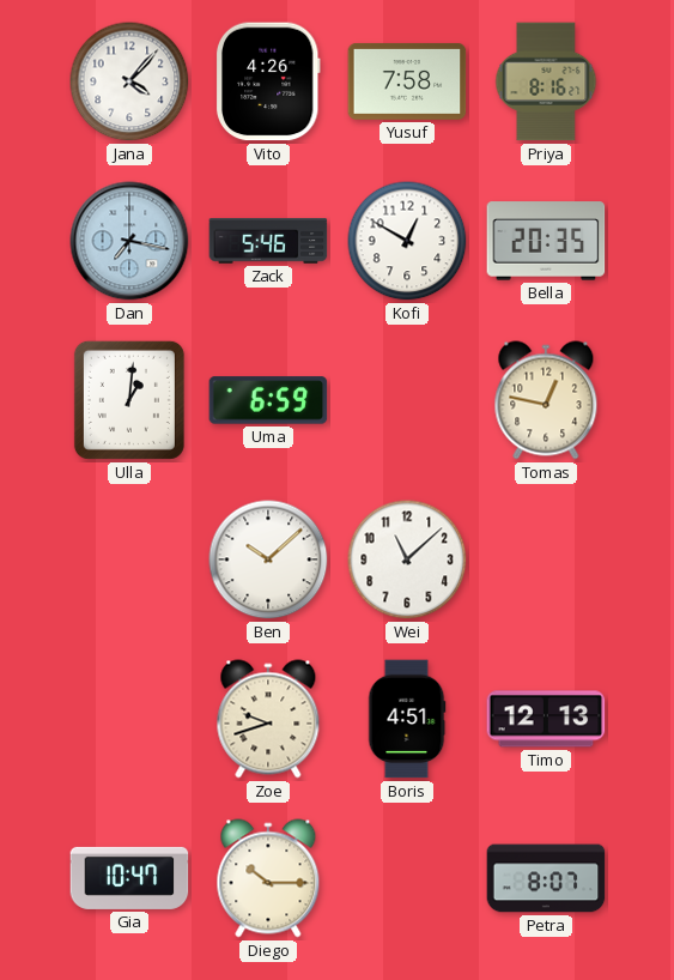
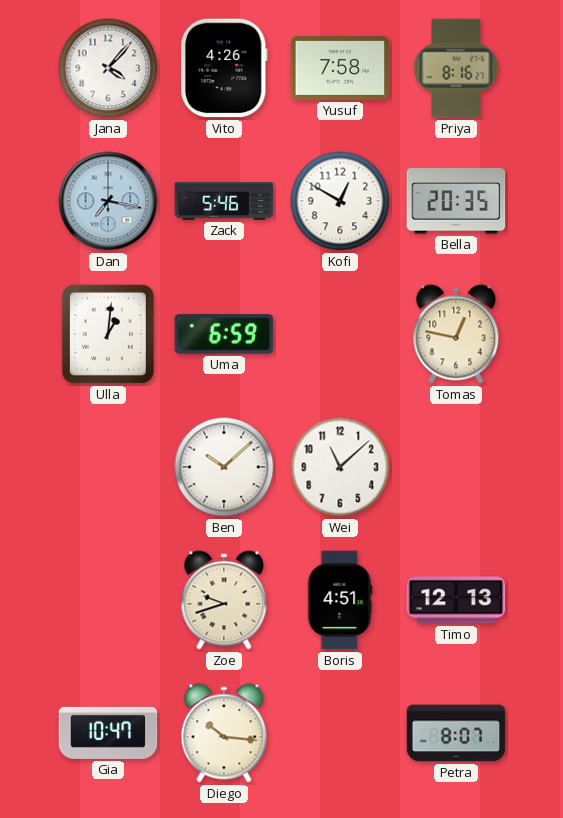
Diego: 10:15 -> 10:16
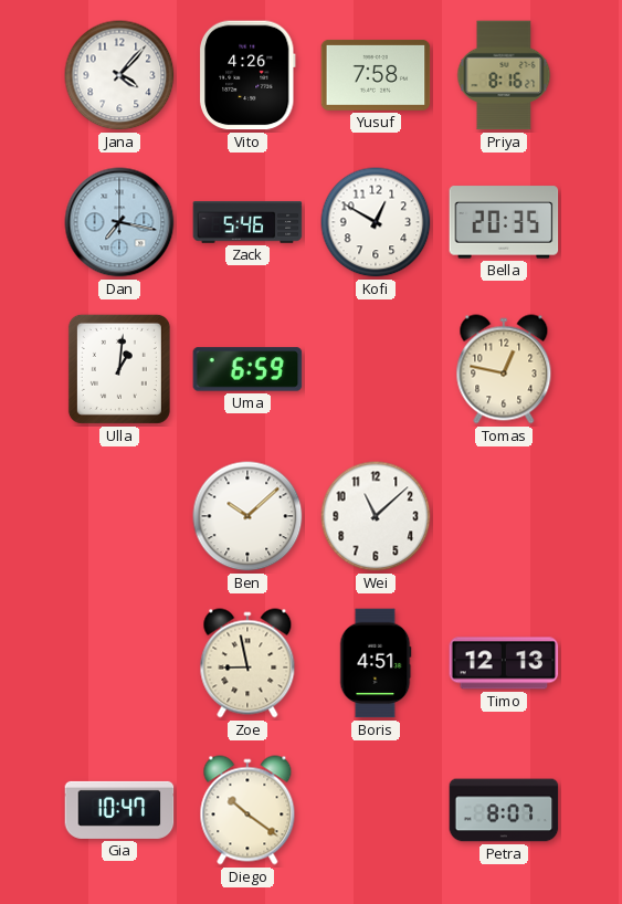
Zoe: 9:42 -> 8:58
Diego: 10:16 -> 10:21
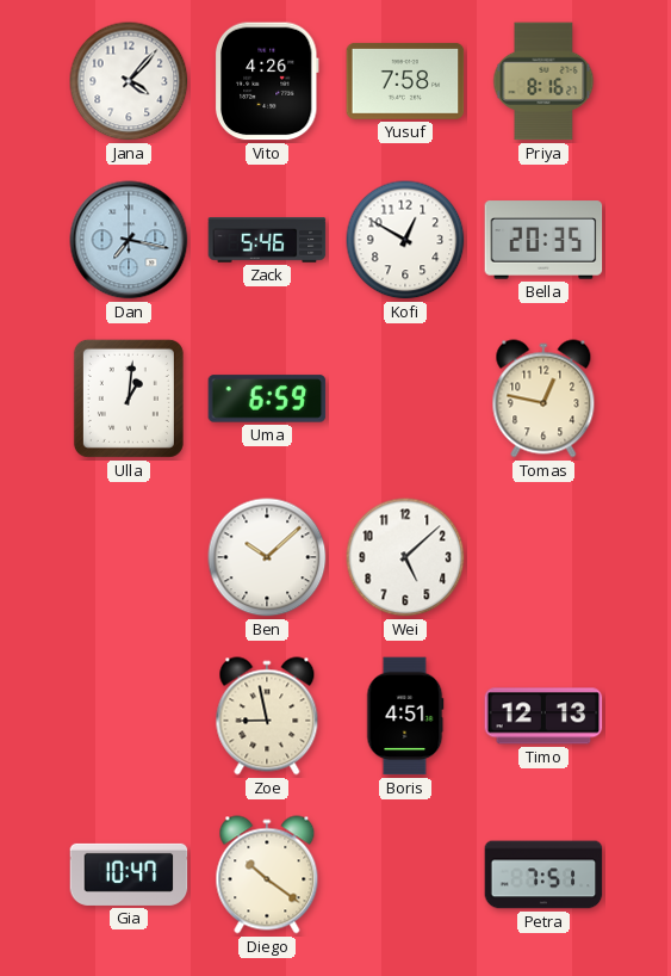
Wei: 11:08 -> 5:08
Petra: 8:07 -> 7:51
